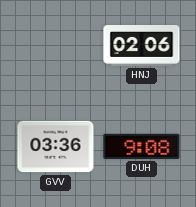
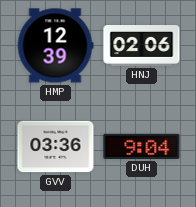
HMP: none -> 12:39
DUH: 9:08 -> 9:04
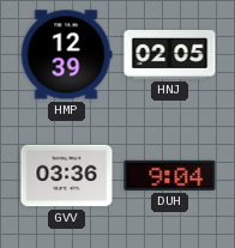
HNJ: 02:06 -> 02:05
